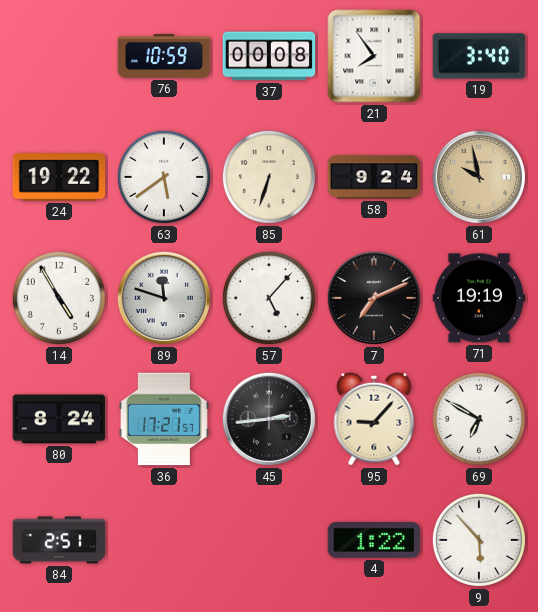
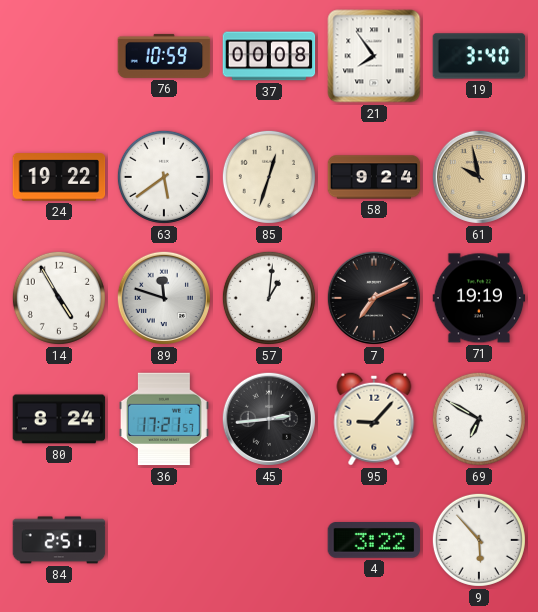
85: 6:33 -> 12:33
57: 5:07 -> 1:01
4: 1:22 -> 3:22
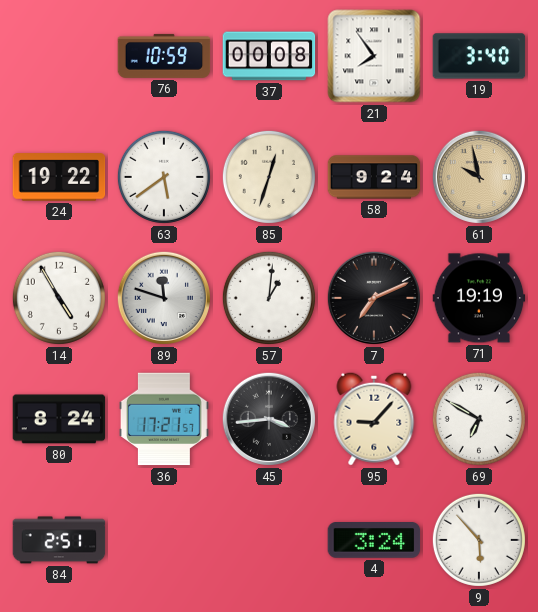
45: 2:44 -> 3:44
4: 3:22 -> 3:24
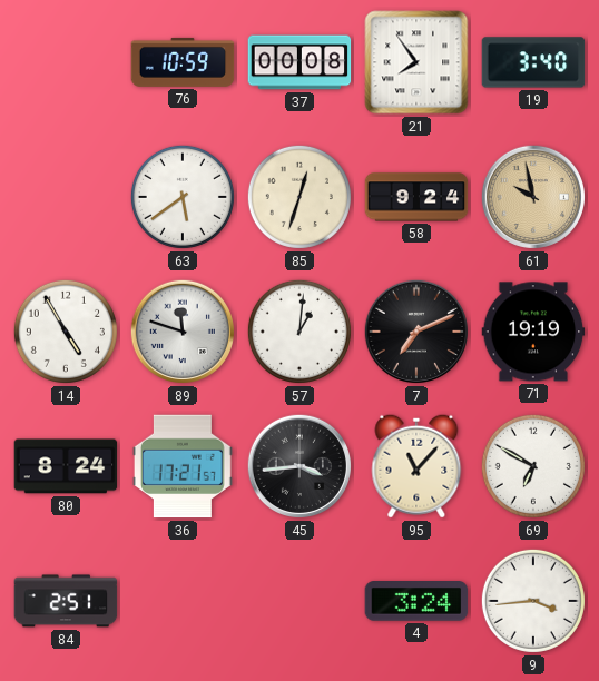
24: 19:22 -> none
95: 9:07 -> 11:07
9: 5:53 -> 3:44
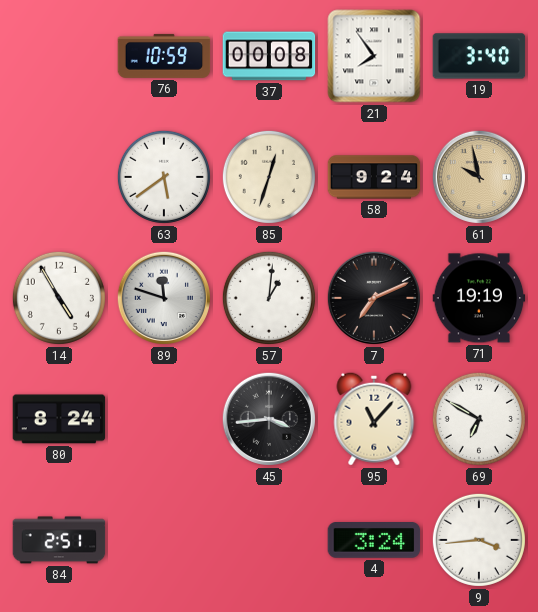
36: 17:21 -> none
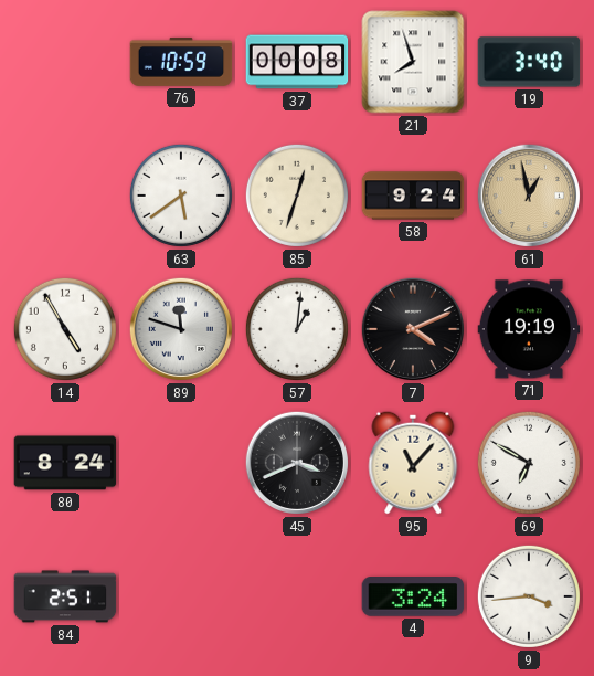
21: 7:54 -> 7:57
61: 9:58 -> 12:58
7: 7:11 -> 4:11
45: 3:44 -> 3:41
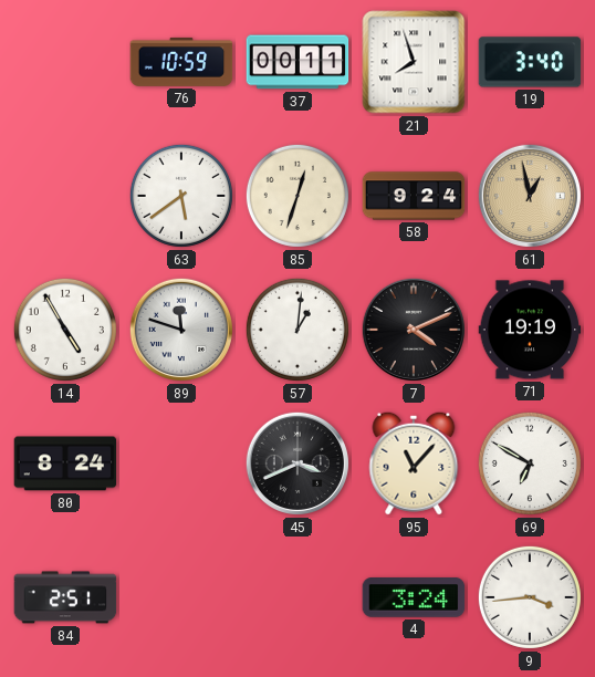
37: 00:08 -> 00:11
